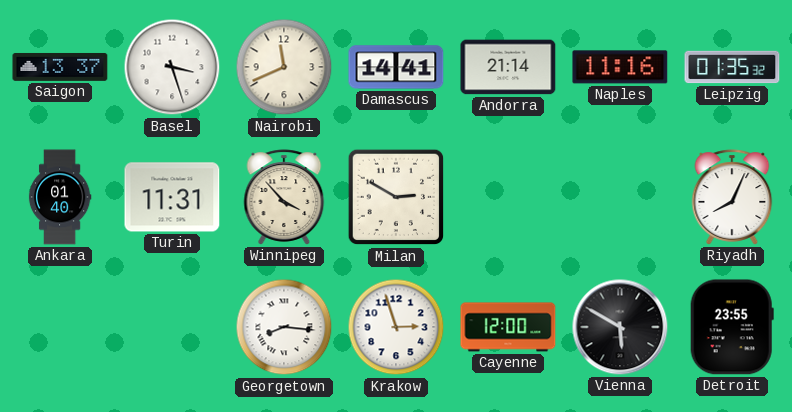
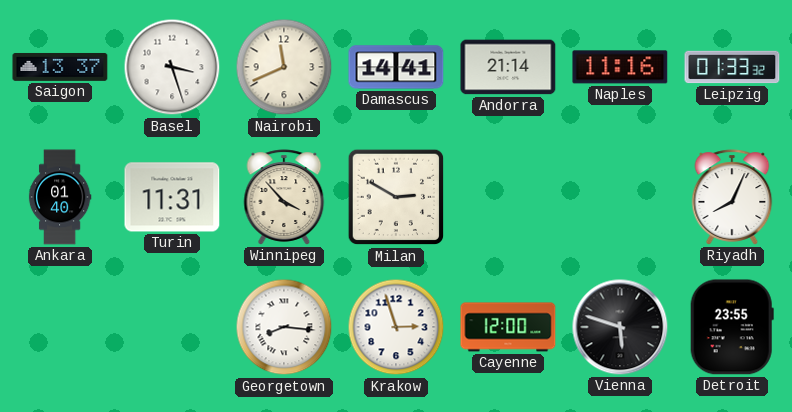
Leipzig: 01:35 -> 01:33
Vienna: 5:50 -> 5:48
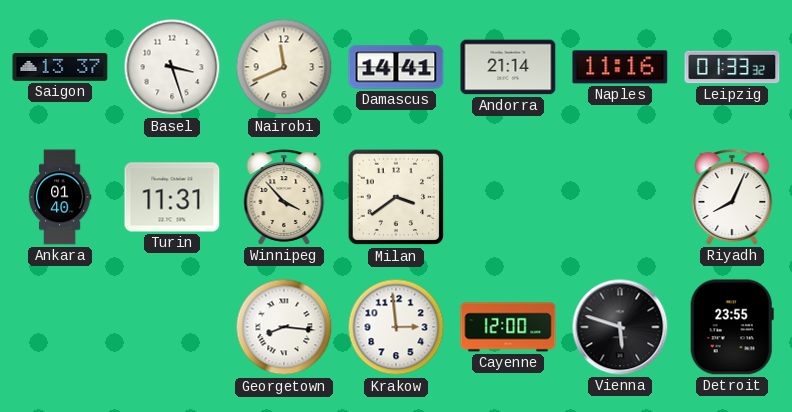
Milan: 2:50 -> 3:39
Krakow: 2:57 -> 2:59
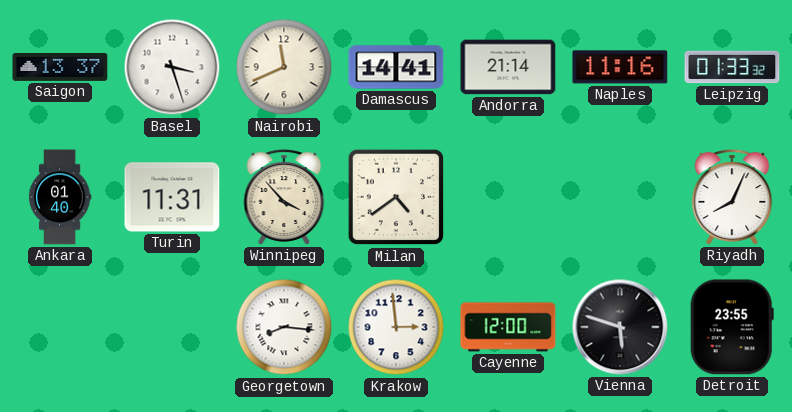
Milan: 3:39 -> 4:39
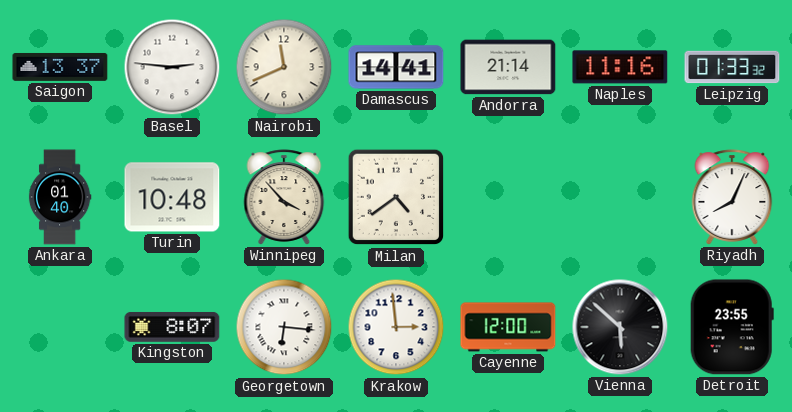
Basel: 3:27 -> 2:46
Turin: 11:31 -> 10:48
Kingston: none -> 8:07
Georgetown: 8:16 -> 6:16
Vienna: 5:48 -> 5:52
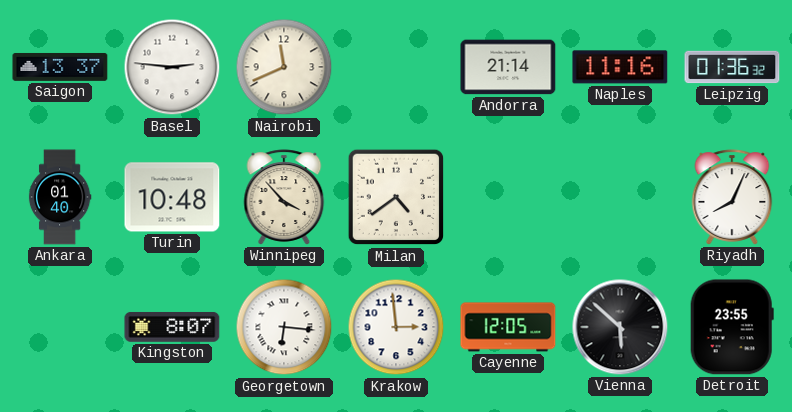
Damascus: 14:41 -> none
Leipzig: 01:33 -> 01:36
Cayenne: 12:00 -> 12:05
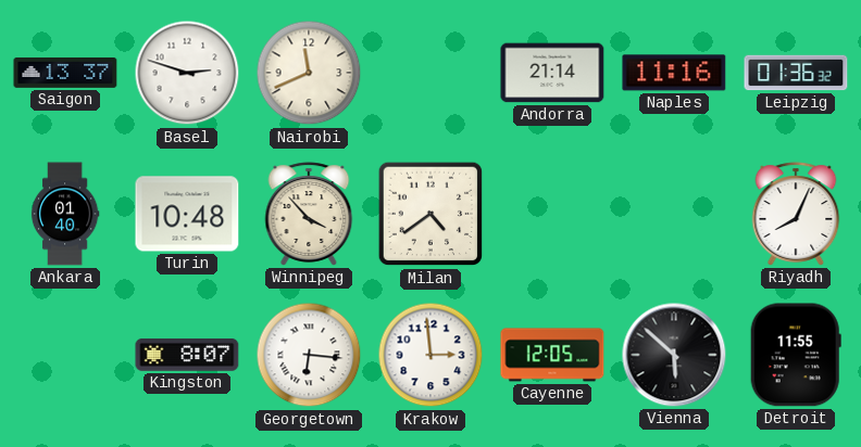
Basel: 2:46 -> 2:48
Detroit: 23:55 -> 11:55
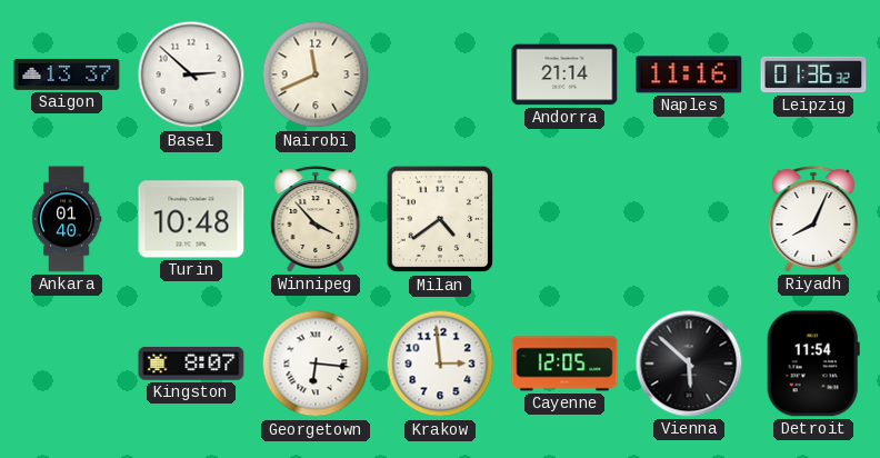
Basel: 2:48 -> 2:52
Detroit: 11:55 -> 11:54
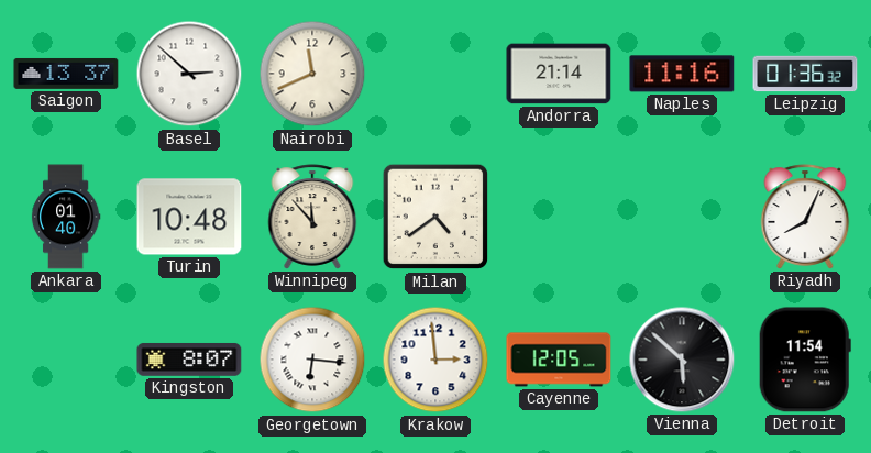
Winnipeg: 3:53 -> 11:53
